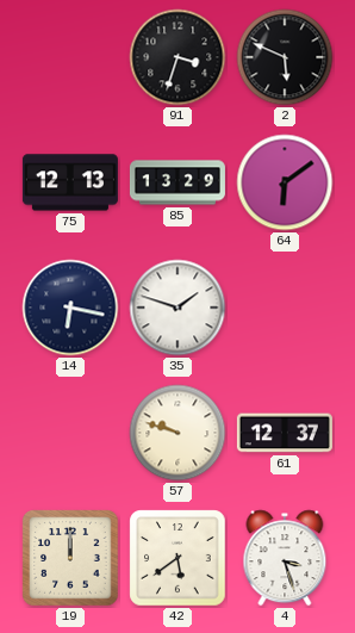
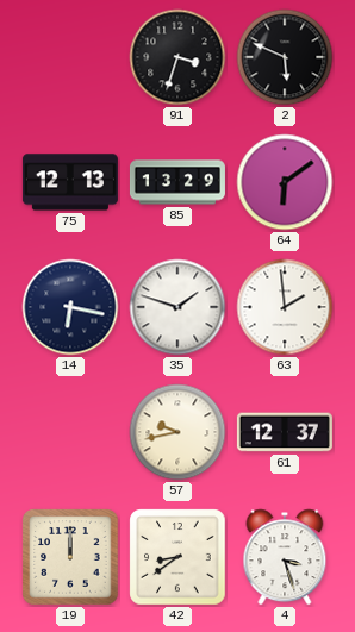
63: none -> 1:59
57: 9:48 -> 9:43
42: 5:39 -> 8:39
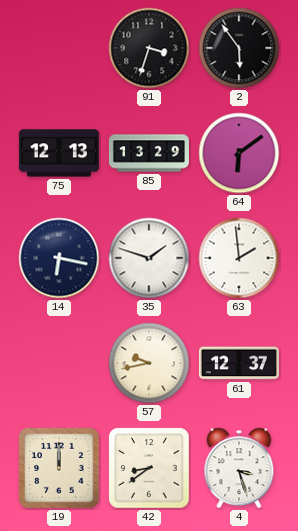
2: 5:49 -> 5:54
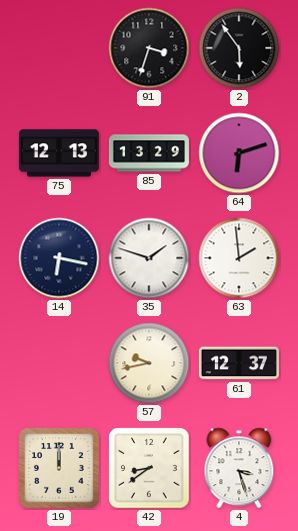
64: 6:09 -> 6:12
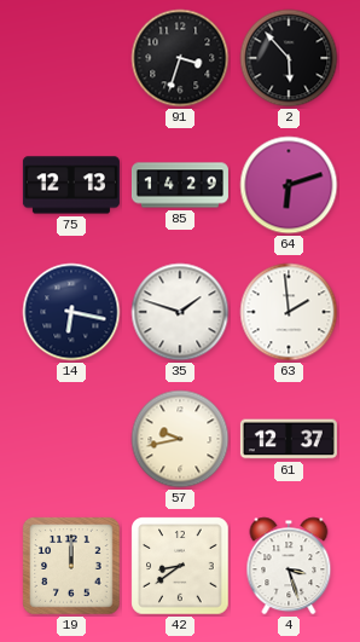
2: 5:54 -> 5:53
85: 13:29 -> 14:29
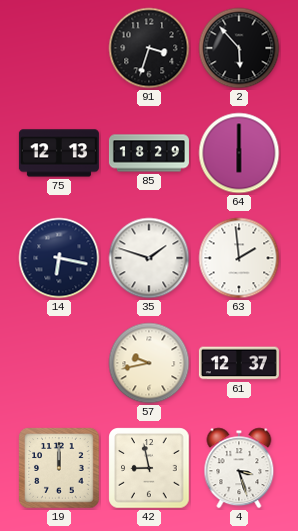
85: 14:29 -> 18:29
64: 6:12 -> 6:00
42: 8:39 -> 8:58
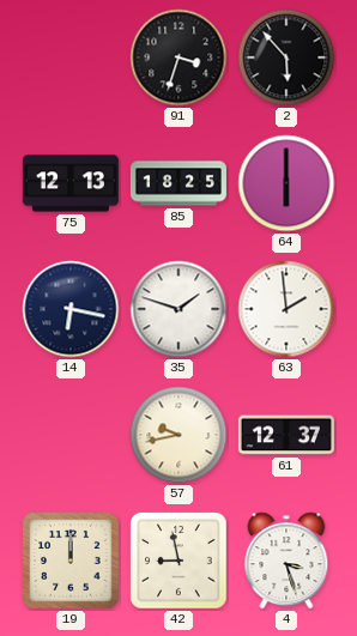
85: 18:29 -> 18:25
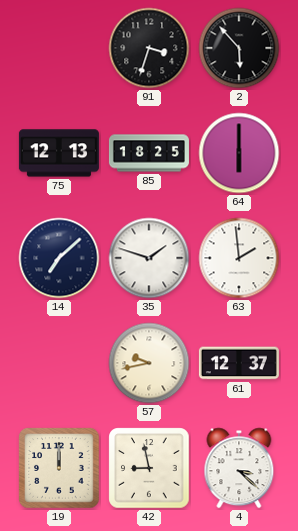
14: 6:17 -> 7:08
4: 3:27 -> 3:22
